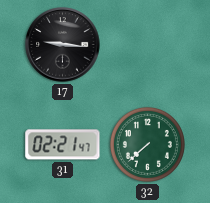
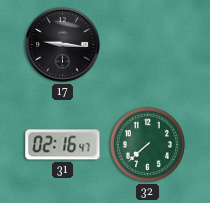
31: 02:21 -> 02:16
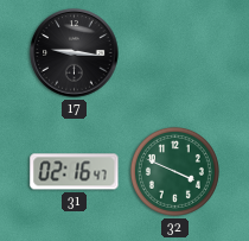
32: 7:38 -> 3:49
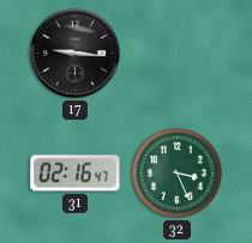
32: 3:49 -> 3:26
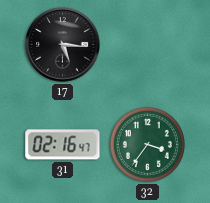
17: 9:16 -> 5:16
32: 3:26 -> 3:36
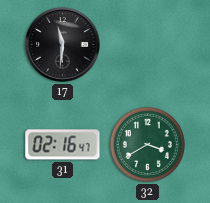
17: 5:16 -> 11:31
32: 3:36 -> 3:40
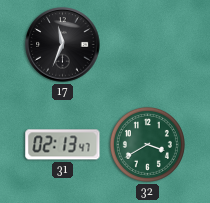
17: 11:31 -> 11:34
31: 02:16 -> 02:13
